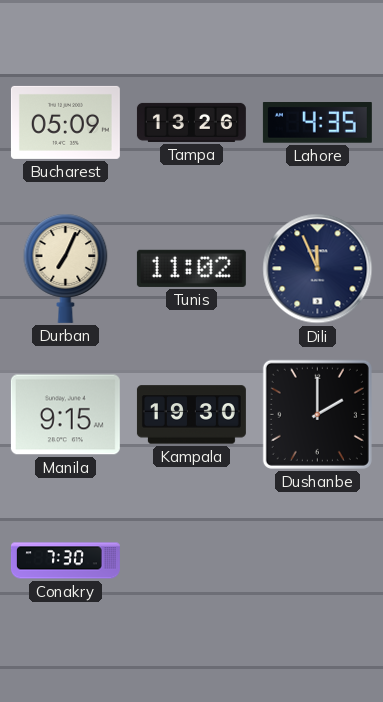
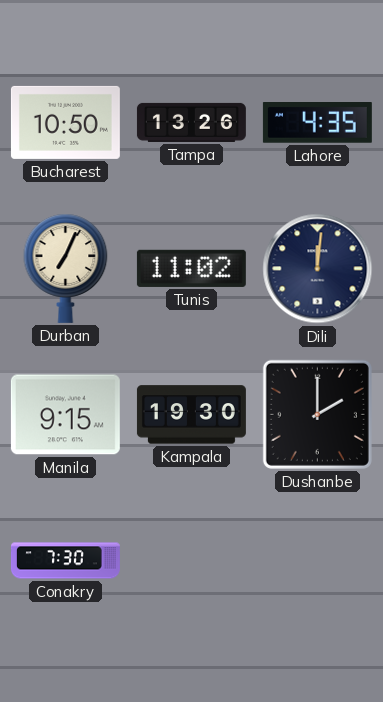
Bucharest: 05:09 -> 10:50
Dili: 11:56 -> 12:01
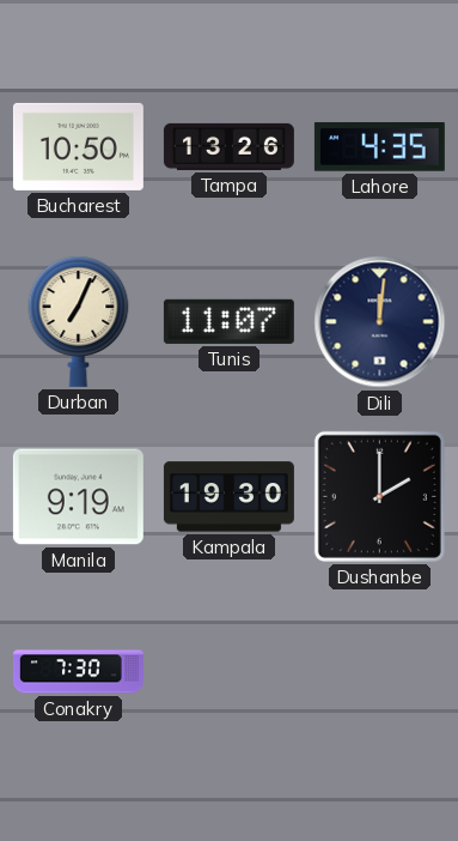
Tunis: 11:02 -> 11:07
Manila: 9:15 -> 9:19
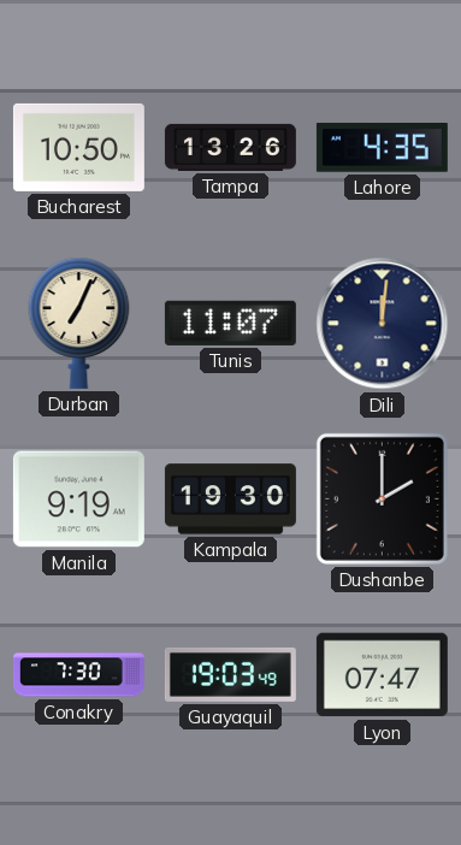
Guayaquil: none -> 19:03
Lyon: none -> 07:47
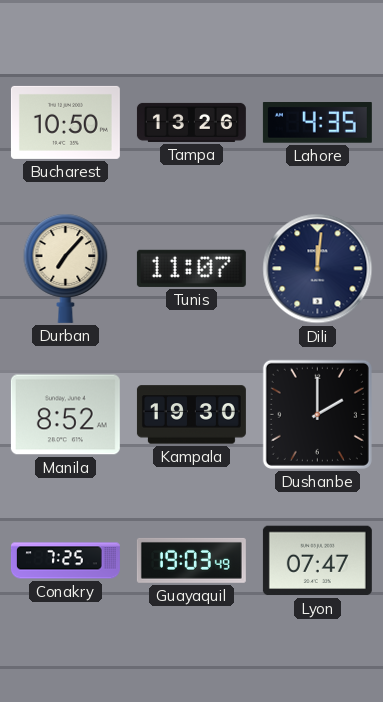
Durban: 7:04 -> 7:07
Manila: 9:19 -> 8:52
Conakry: 7:30 -> 7:25
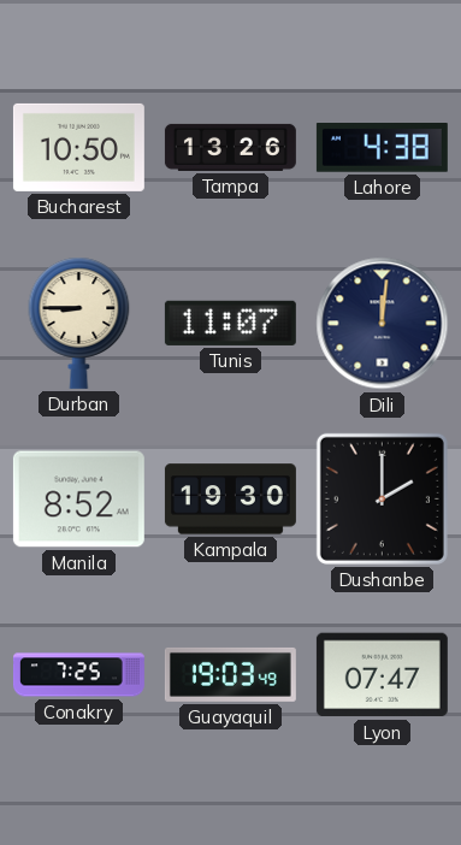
Lahore: 4:35 -> 4:38
Durban: 7:07 -> 8:45
